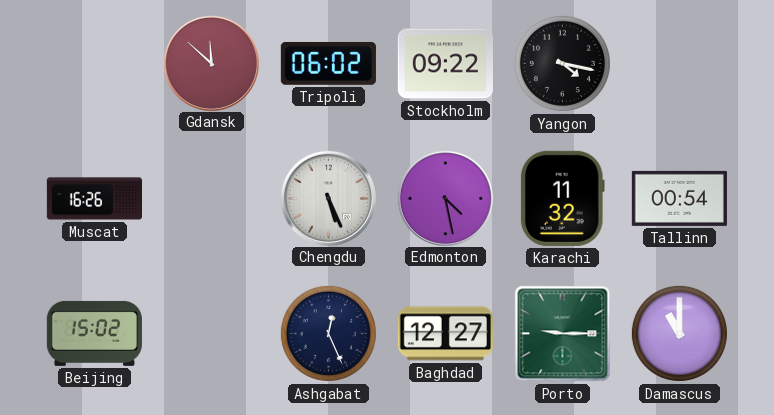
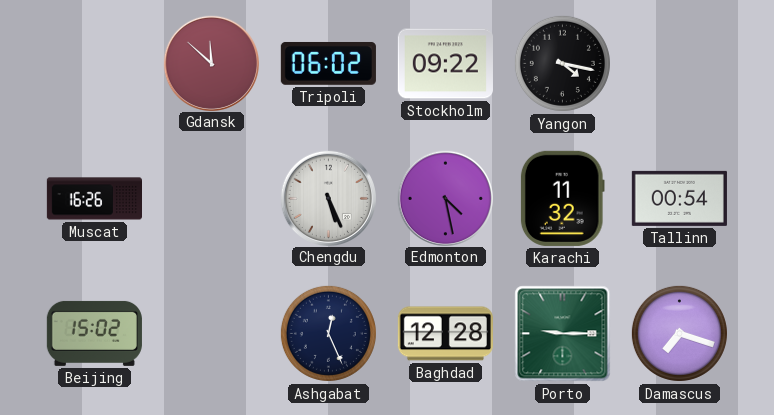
Baghdad: 12:27 -> 12:28
Damascus: 11:00 -> 7:18
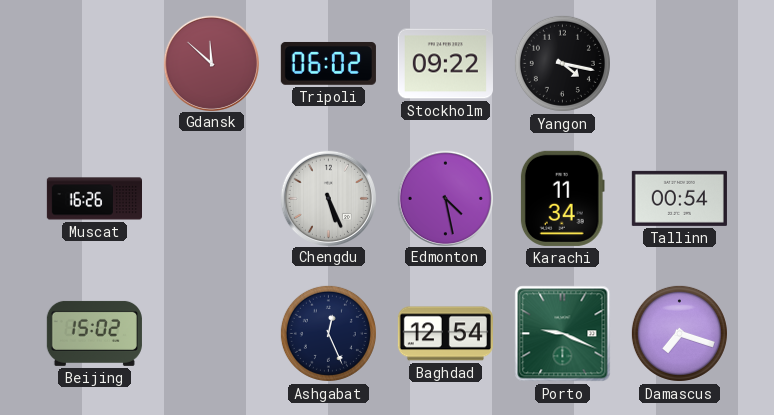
Karachi: 11:32 -> 11:34
Baghdad: 12:28 -> 12:54
Porto: 9:15 -> 9:19
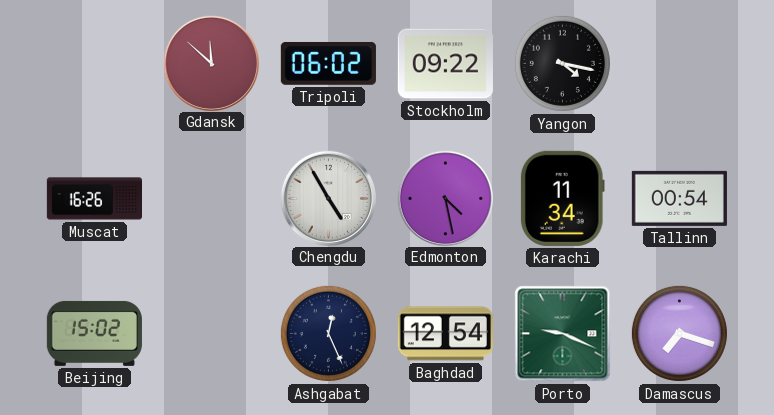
Chengdu: 5:26 -> 4:55
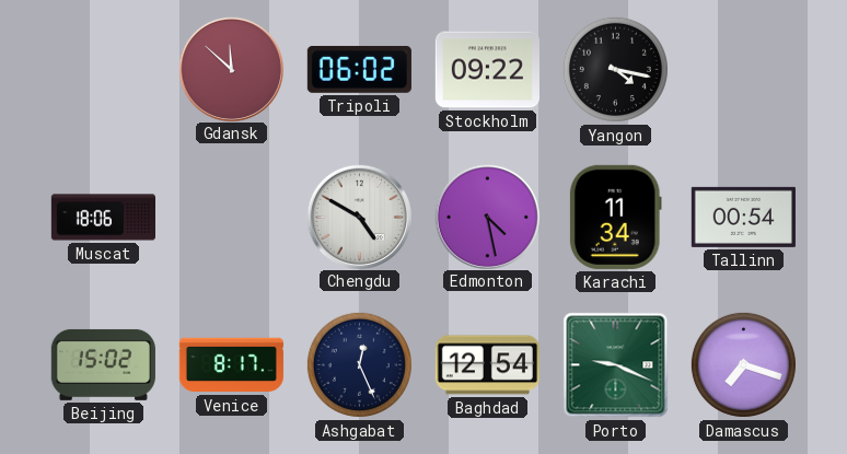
Muscat: 16:26 -> 18:06
Chengdu: 4:55 -> 4:50
Venice: none -> 8:17
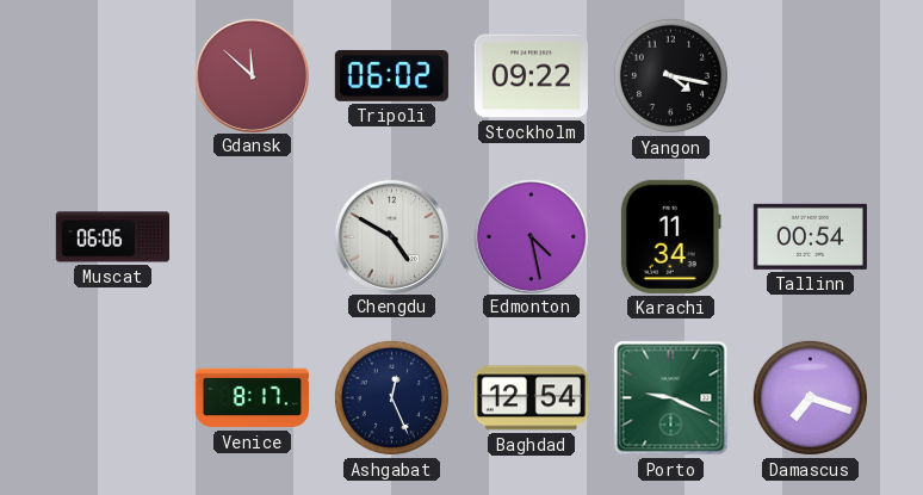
Muscat: 18:06 -> 06:06
Beijing: 15:02 -> none
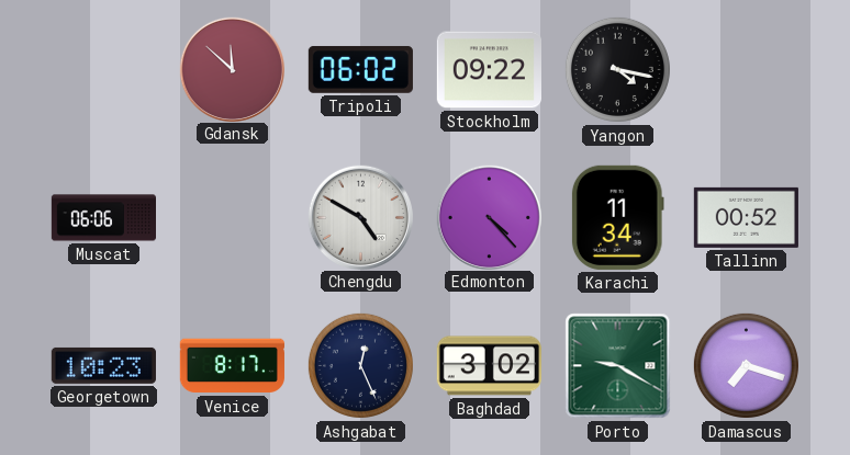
Edmonton: 4:28 -> 4:23
Tallinn: 00:54 -> 00:52
Georgetown: none -> 10:23
Baghdad: 12:54 -> 3:02
Porto: 9:19 -> 9:20
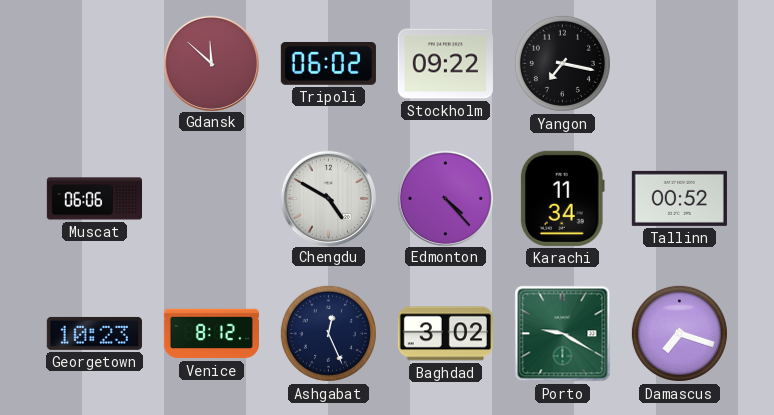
Yangon: 4:17 -> 7:17
Venice: 8:17 -> 8:12
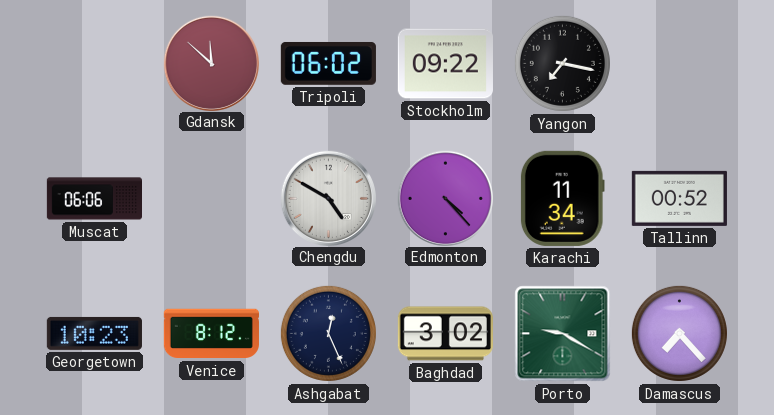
Damascus: 7:18 -> 7:23
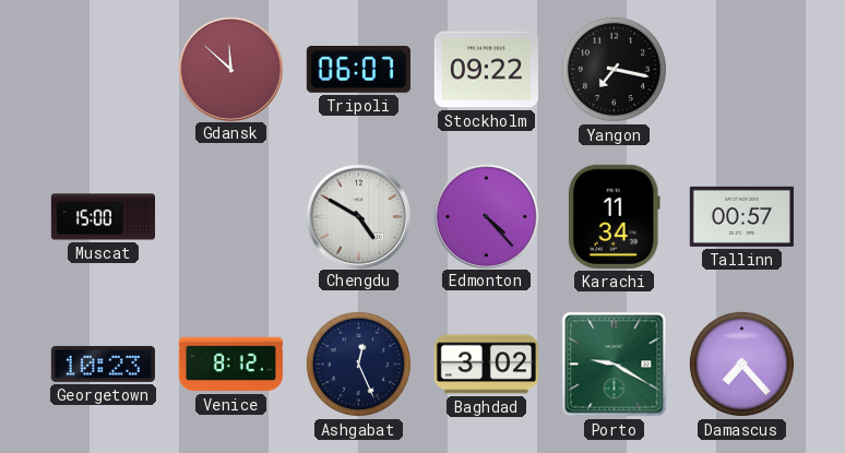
Tripoli: 06:02 -> 06:07
Muscat: 06:06 -> 15:00
Tallinn: 00:52 -> 00:57
